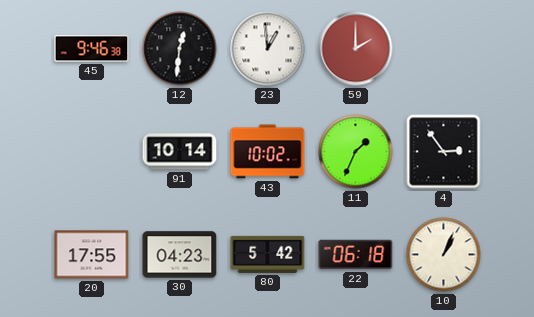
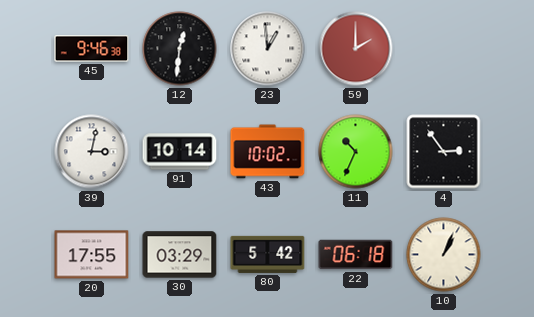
39: none -> 3:02
11: 1:34 -> 10:34
30: 04:23 -> 03:29
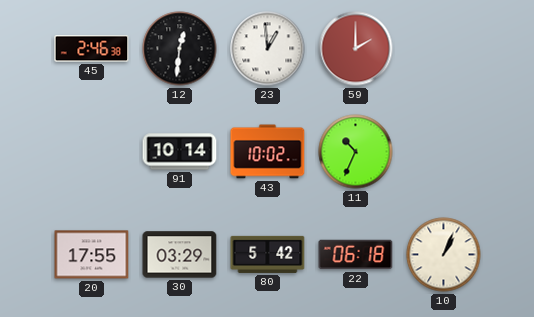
45: 9:46 -> 2:46
39: 3:02 -> none
4: 2:54 -> none
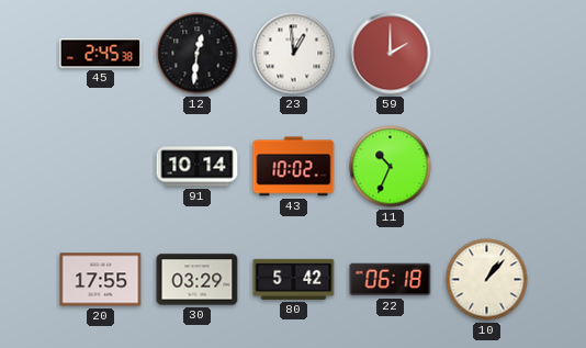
45: 2:46 -> 2:45
10: 1:04 -> 1:07
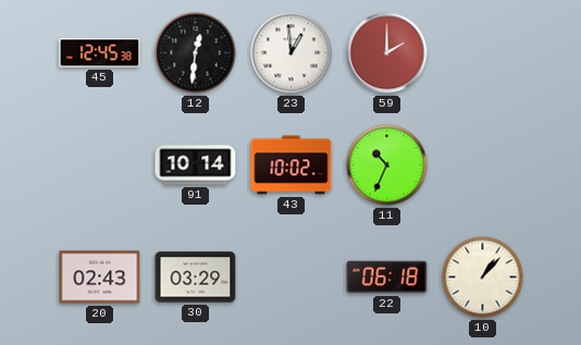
45: 2:45 -> 12:45
20: 17:55 -> 02:43
80: 5:42 -> none
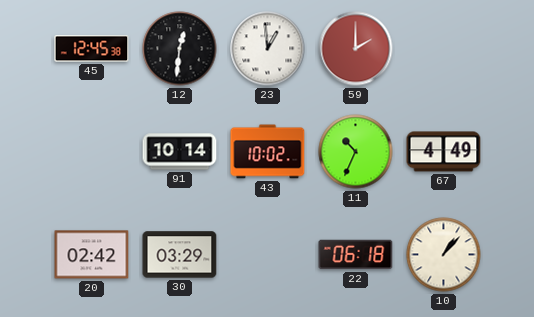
67: none -> 4:49
20: 02:43 -> 02:42
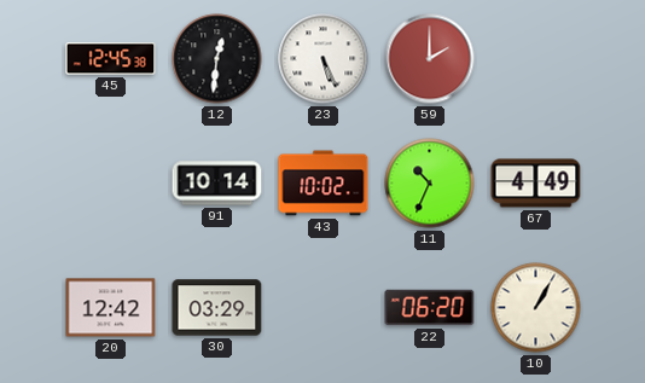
23: 12:59 -> 5:26
20: 02:42 -> 12:42
22: 06:18 -> 06:20
10: 1:07 -> 1:05
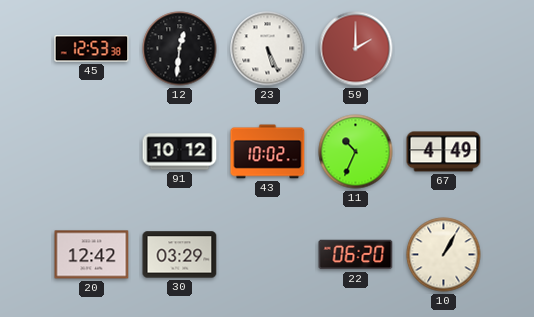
45: 12:45 -> 12:53
91: 10:14 -> 10:12
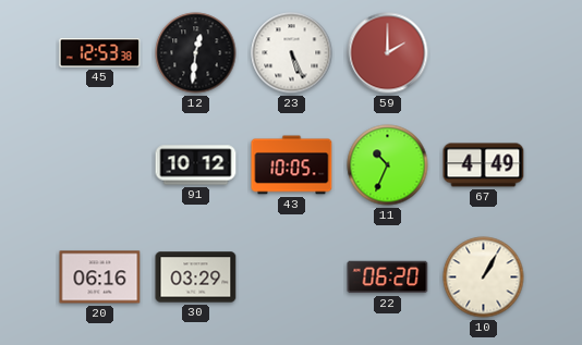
43: 10:02 -> 10:05
20: 12:42 -> 06:16
